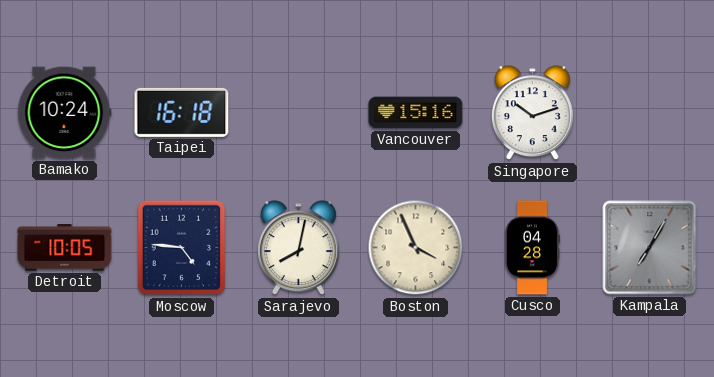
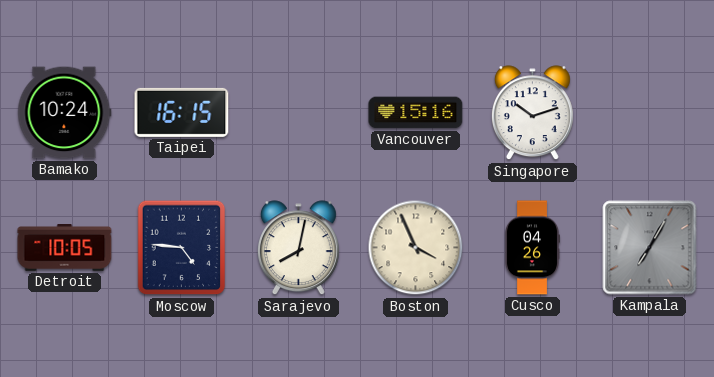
Taipei: 16:18 -> 16:15
Cusco: 04:28 -> 04:26
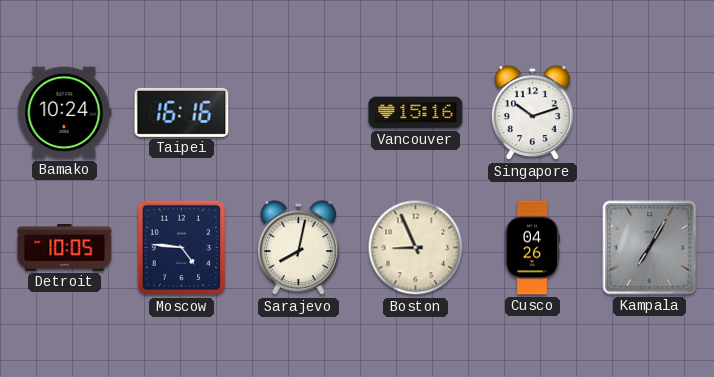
Taipei: 16:15 -> 16:16
Boston: 3:56 -> 8:56
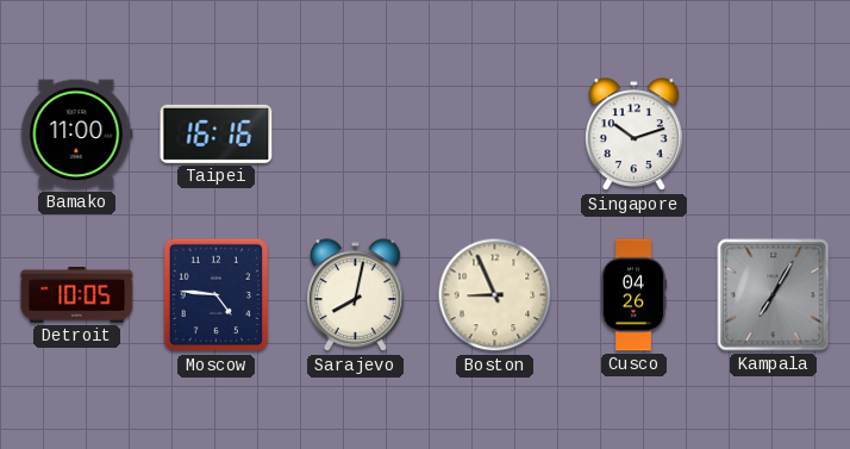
Bamako: 10:24 -> 11:00
Vancouver: 15:16 -> none
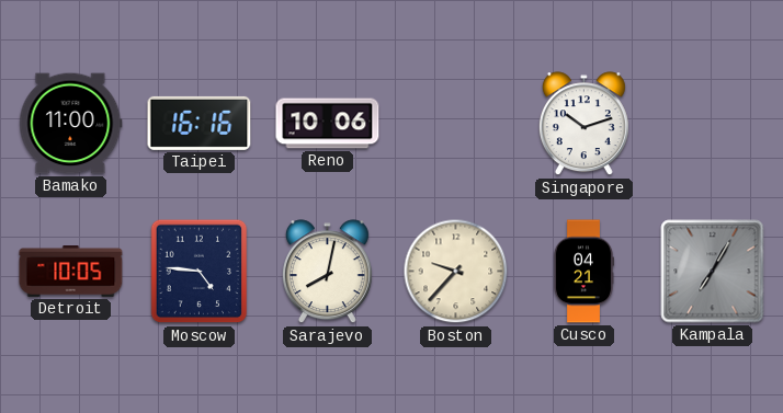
Reno: none -> 10:06
Boston: 8:56 -> 9:37
Cusco: 04:26 -> 04:21
